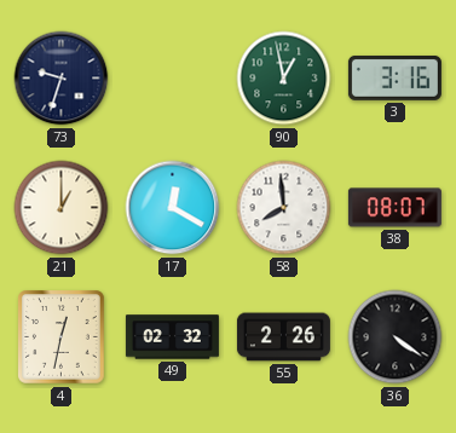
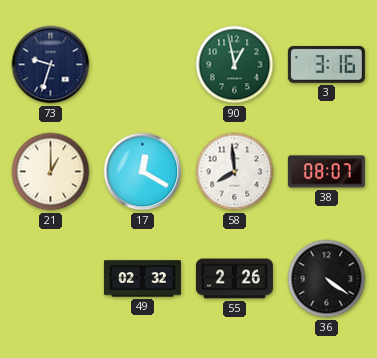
4: 12:32 -> none
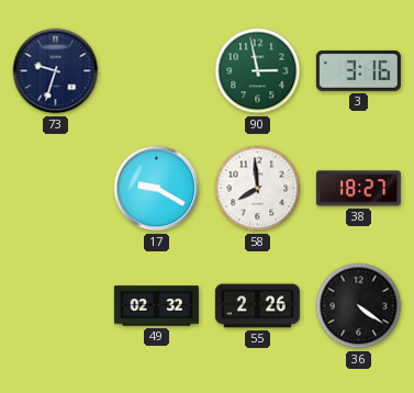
90: 12:58 -> 2:58
21: 1:00 -> none
17: 12:20 -> 9:20
38: 08:07 -> 18:27
